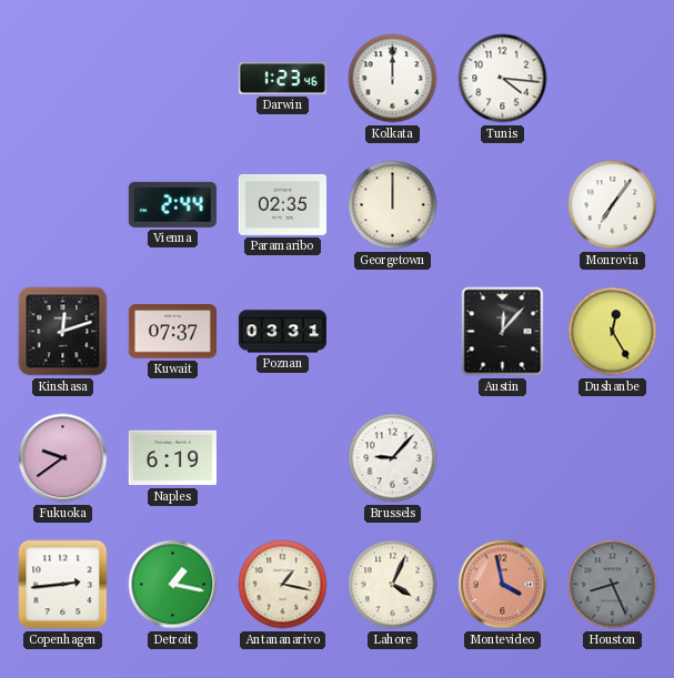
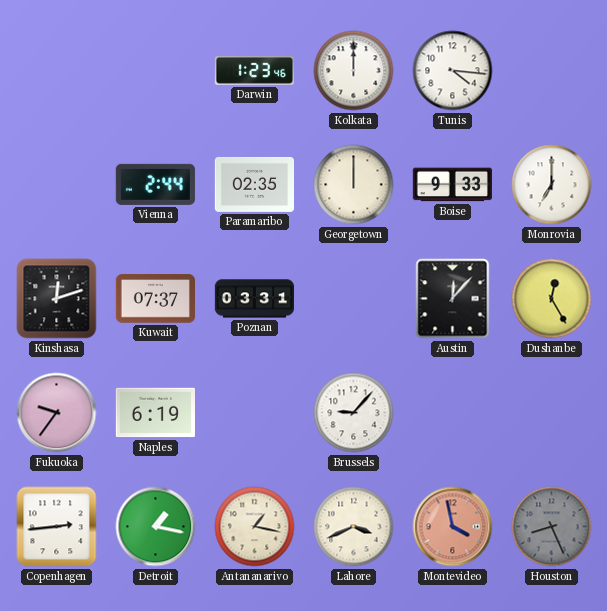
Boise: none -> 9:33
Monrovia: 7:06 -> 7:00
Fukuoka: 9:39 -> 9:36
Lahore: 4:04 -> 3:41
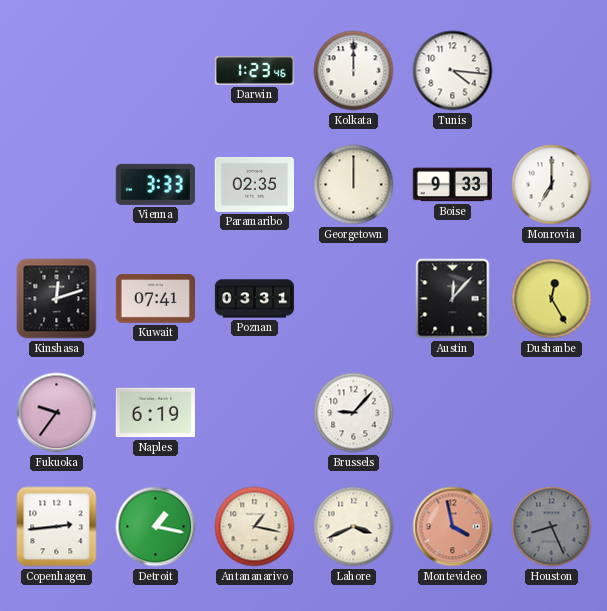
Vienna: 2:44 -> 3:33
Kuwait: 07:37 -> 07:41
